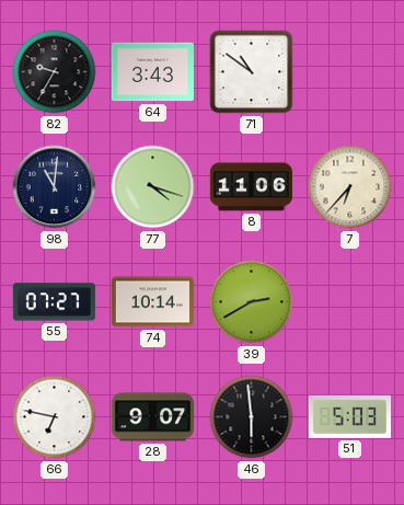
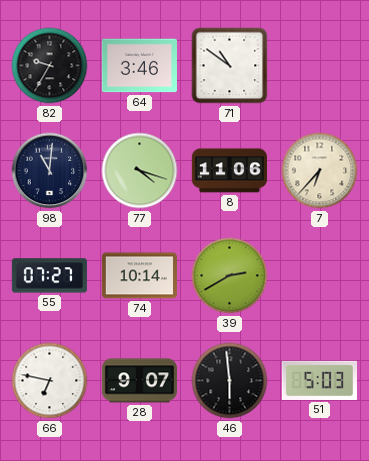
64: 3:43 -> 3:46
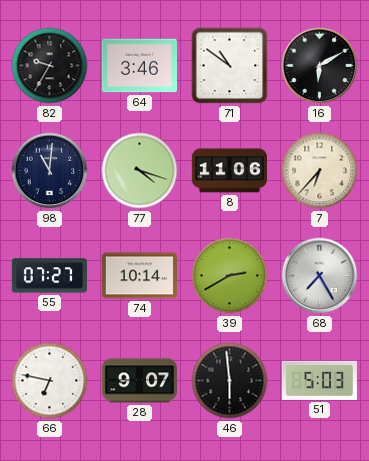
16: none -> 6:10
68: none -> 7:25
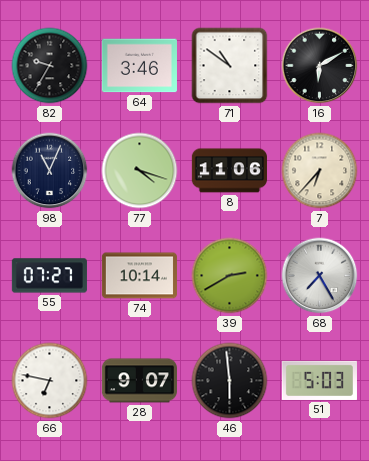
98: 11:01 -> 11:04
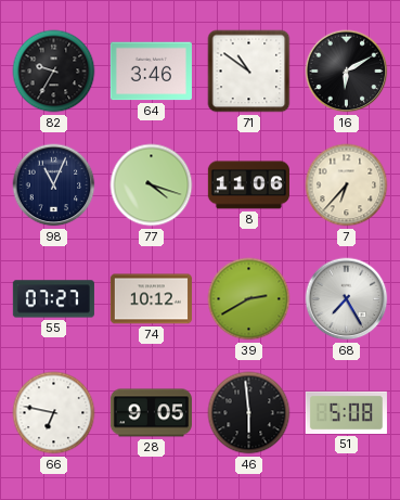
74: 10:14 -> 10:12
28: 9:07 -> 9:05
51: 5:03 -> 5:08
